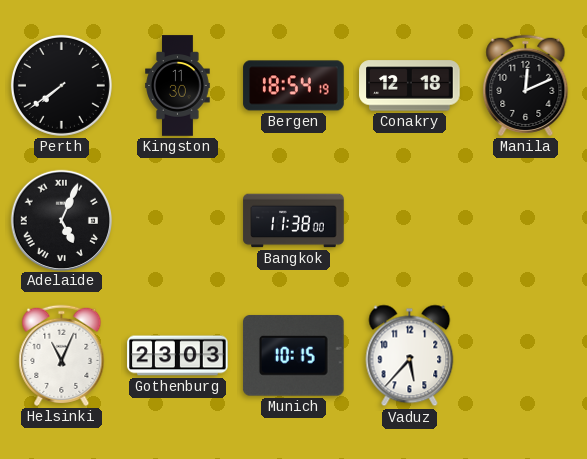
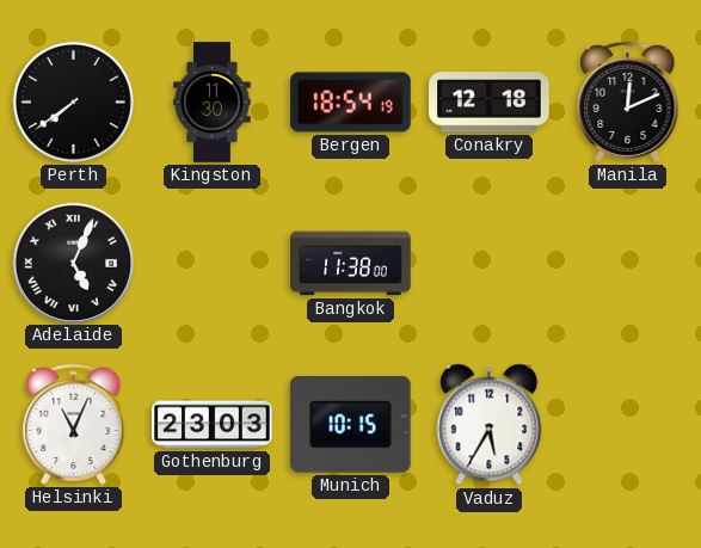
Vaduz: 5:37 -> 5:35
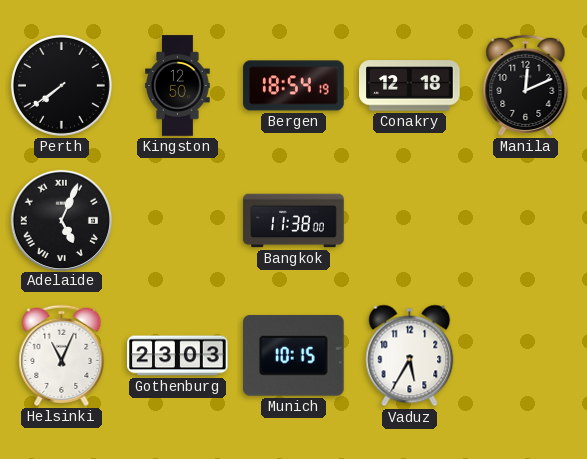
Kingston: 11:30 -> 12:50
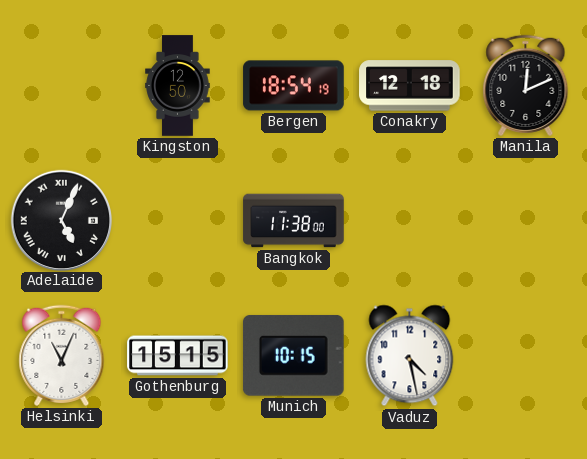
Perth: 7:39 -> none
Gothenburg: 23:03 -> 15:15
Vaduz: 5:35 -> 4:28
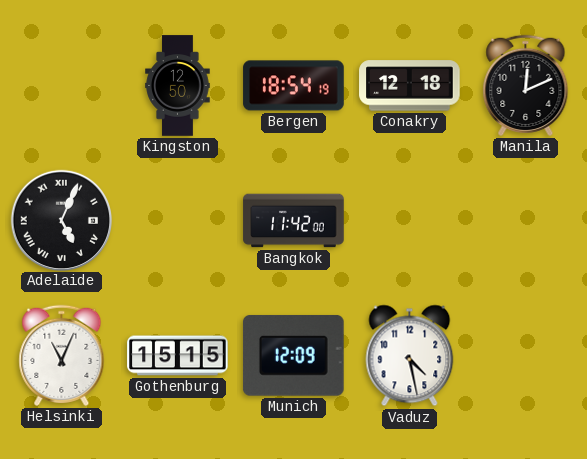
Bangkok: 11:38 -> 11:42
Munich: 10:15 -> 12:09
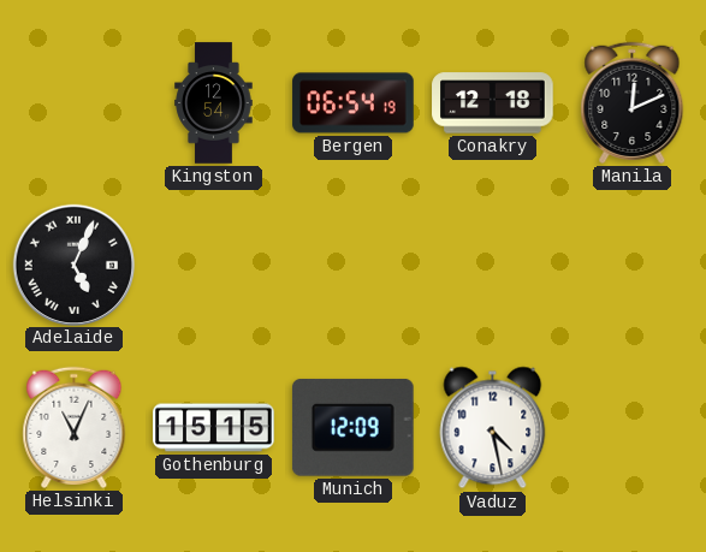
Kingston: 12:50 -> 12:54
Bergen: 18:54 -> 06:54
Bangkok: 11:42 -> none
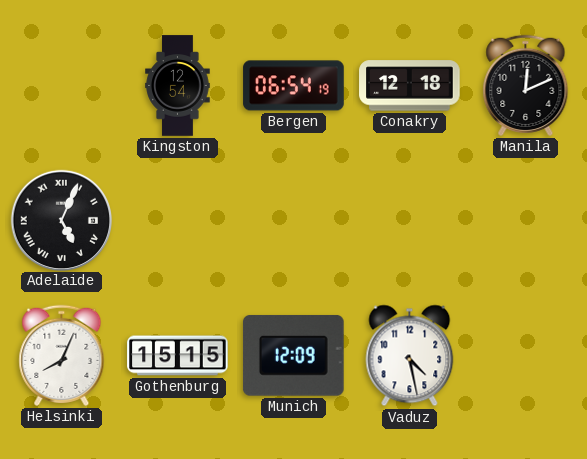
Helsinki: 11:04 -> 8:04
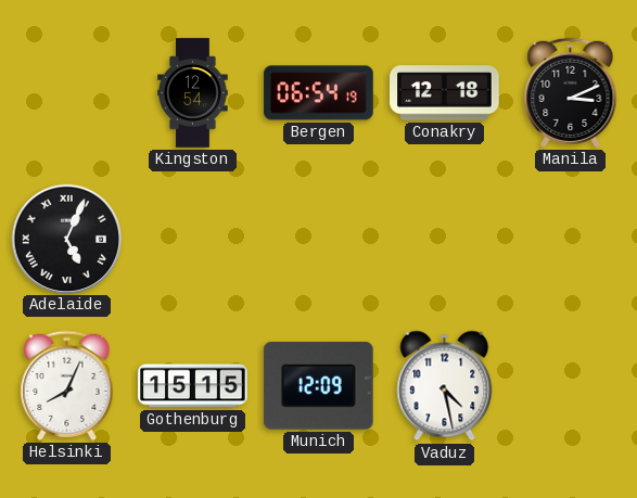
Manila: 12:11 -> 3:11
